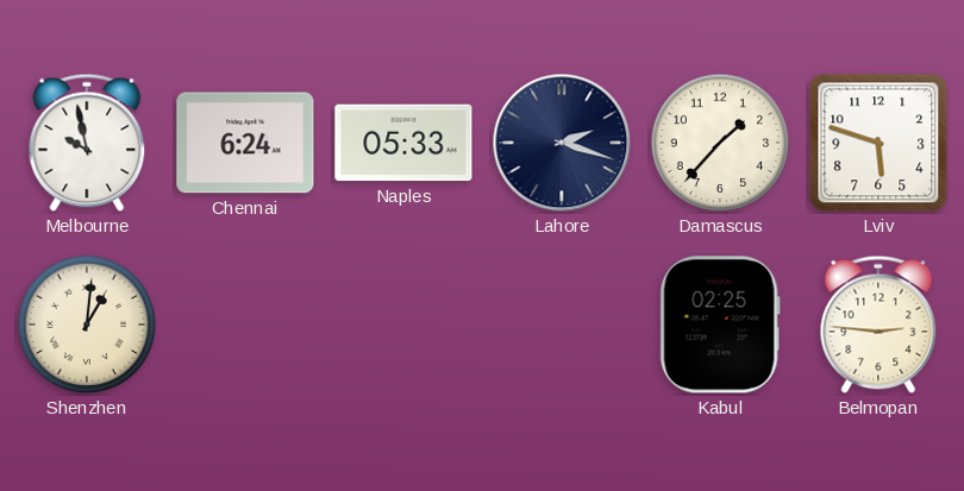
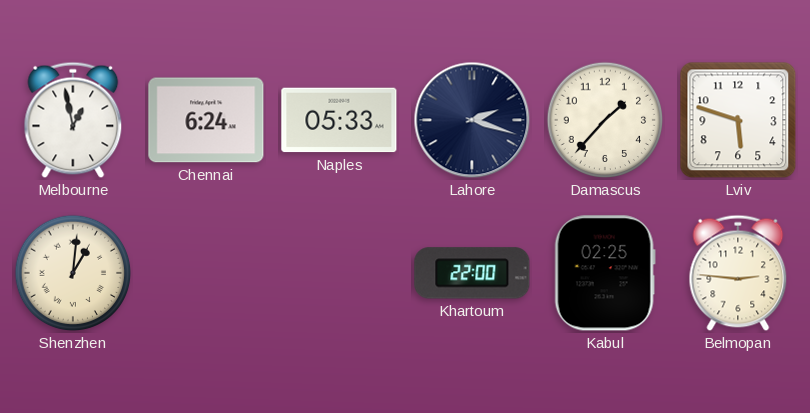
Melbourne: 9:58 -> 12:58
Khartoum: none -> 22:00
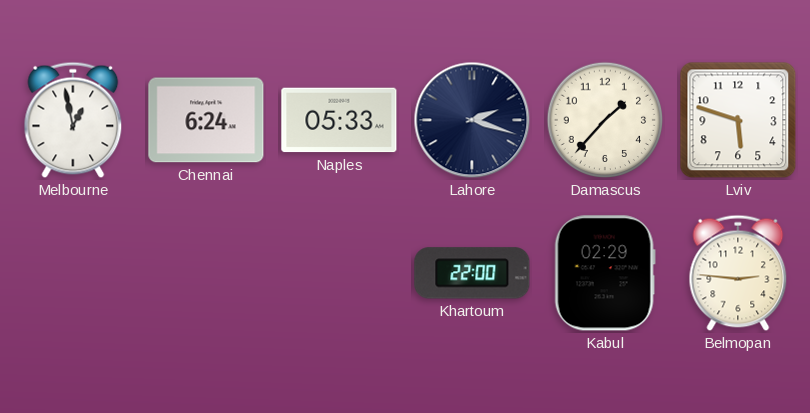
Shenzhen: 1:01 -> none
Kabul: 02:25 -> 02:29
